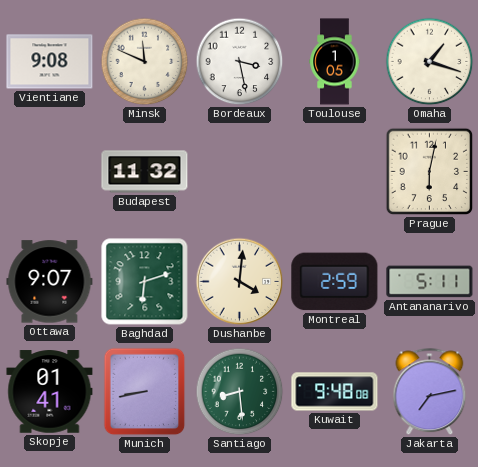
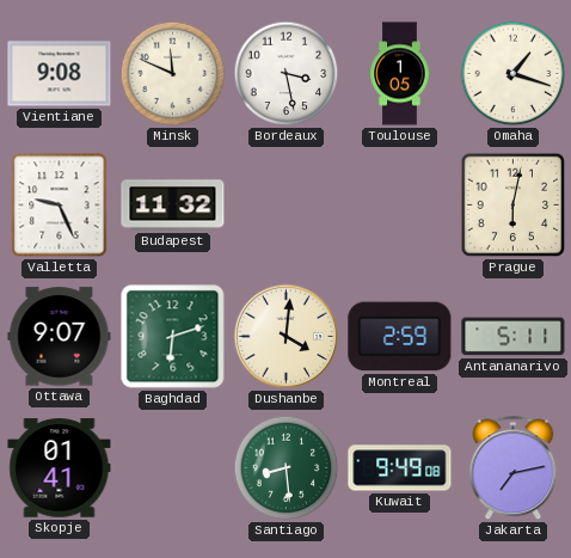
Valletta: none -> 9:26
Munich: 8:43 -> none
Kuwait: 9:48 -> 9:49
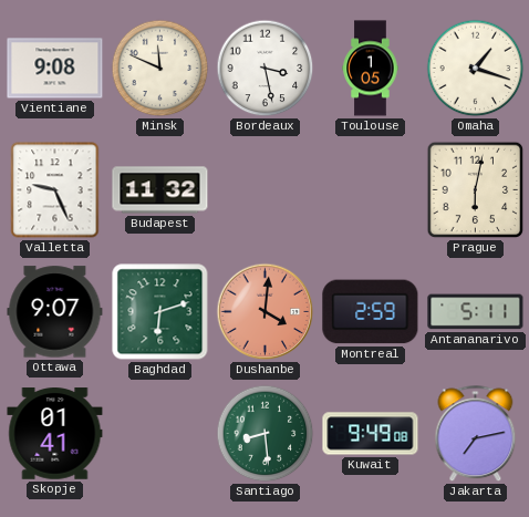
Dushanbe dial: cream -> salmon
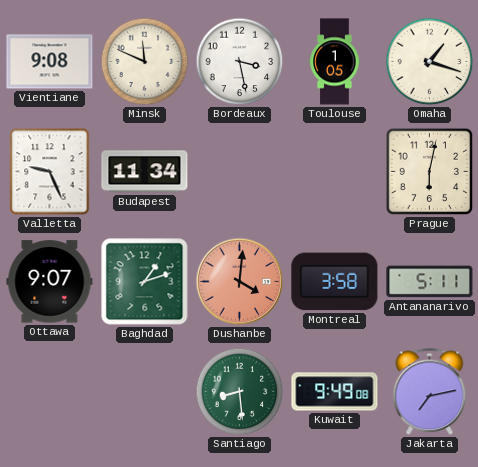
Budapest: 11:32 -> 11:34
Baghdad: 6:12 -> 1:12
Montreal: 2:59 -> 3:58
Skopje: 01:41 -> none
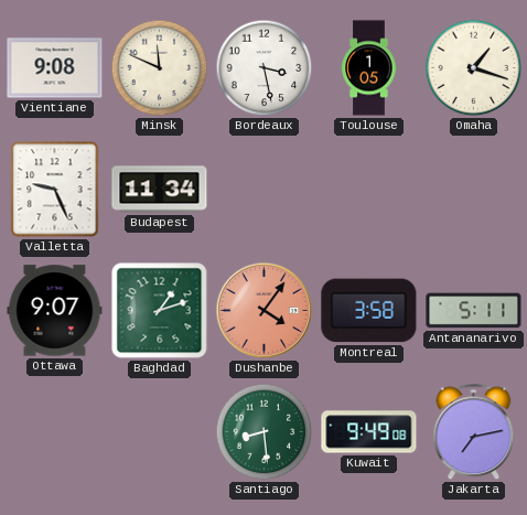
Prague: 6:02 -> none
Dushanbe: 4:01 -> 4:06
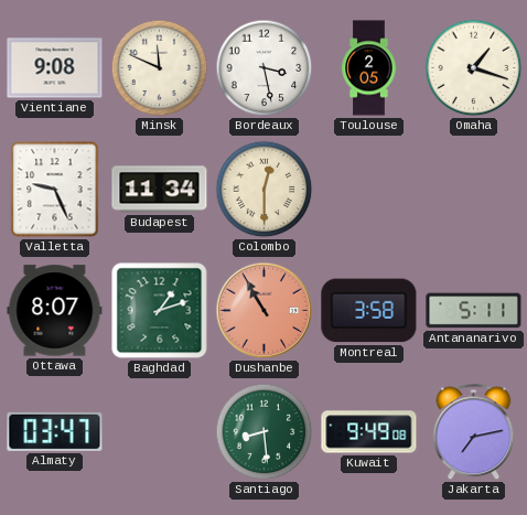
Toulouse: 1:05 -> 2:05
Colombo: none -> 12:30
Ottawa: 9:07 -> 8:07
Dushanbe: 4:06 -> 10:55
Almaty: none -> 03:47
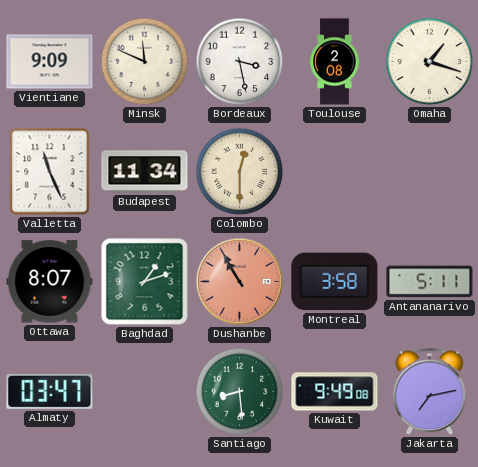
Vientiane: 9:08 -> 9:09
Toulouse: 2:05 -> 2:08
Valletta: 9:26 -> 11:26
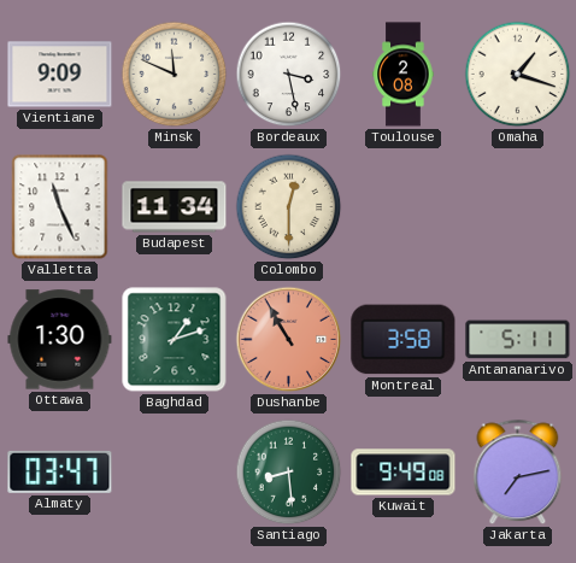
Ottawa: 8:07 -> 1:30
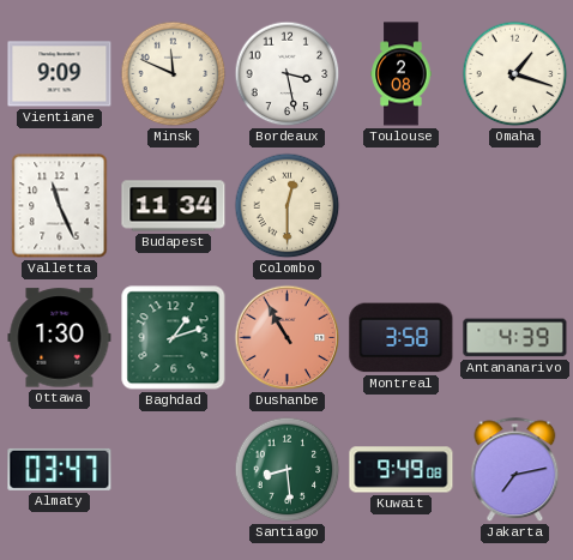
Antananarivo: 5:11 -> 4:39
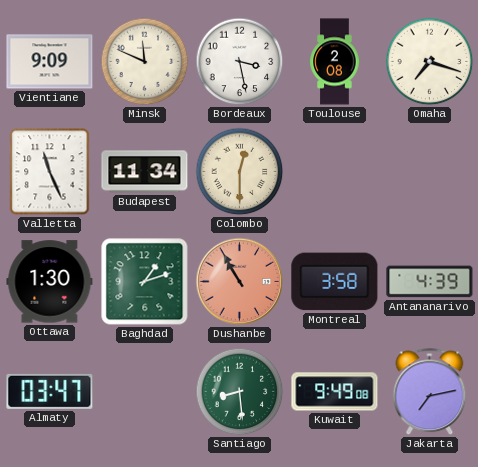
Omaha: 1:18 -> 7:18
